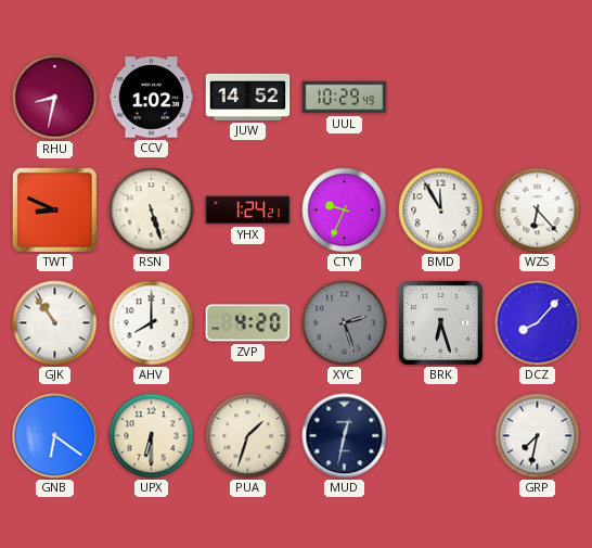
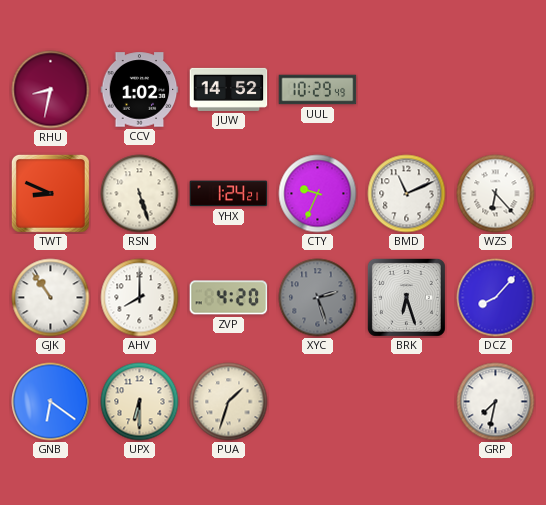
BMD: 11:55 -> 11:11
MUD: 12:32 -> none
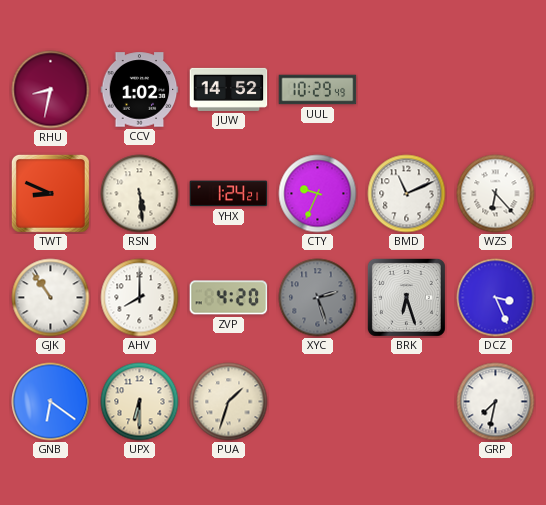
RSN: 5:27 -> 5:29
DCZ: 8:07 -> 3:26
